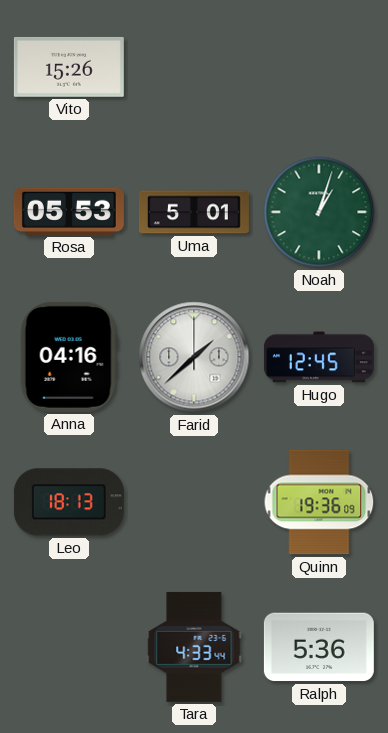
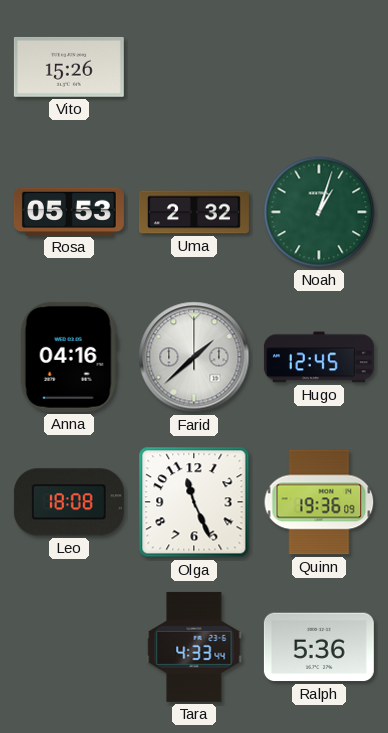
Uma: 5:01 -> 2:32
Leo: 18:13 -> 18:08
Olga: none -> 11:26
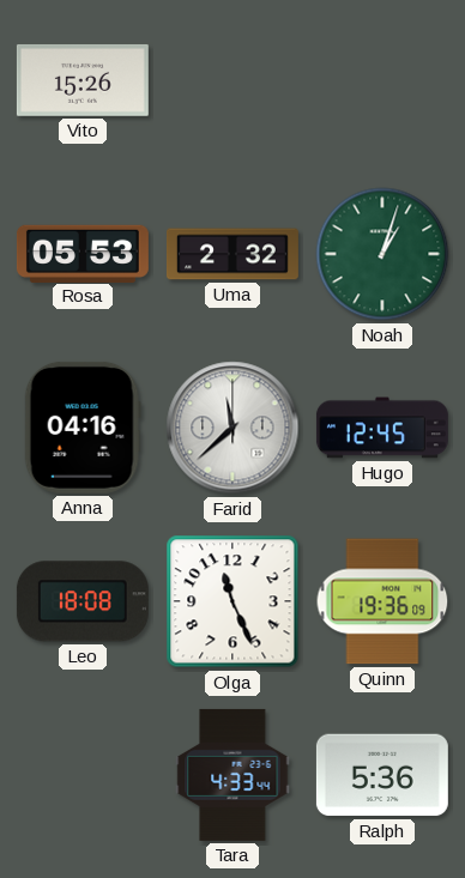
Farid: 1:38 -> 11:38
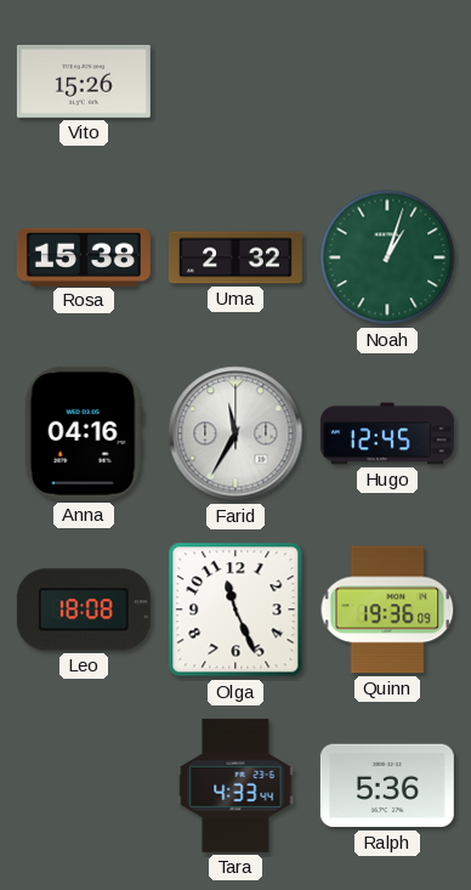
Rosa: 05:53 -> 15:38
Farid: 11:38 -> 11:35
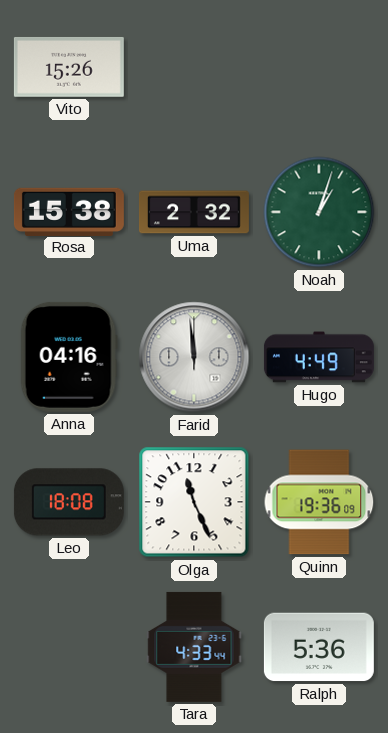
Farid: 11:35 -> 11:59
Hugo: 12:45 -> 4:49
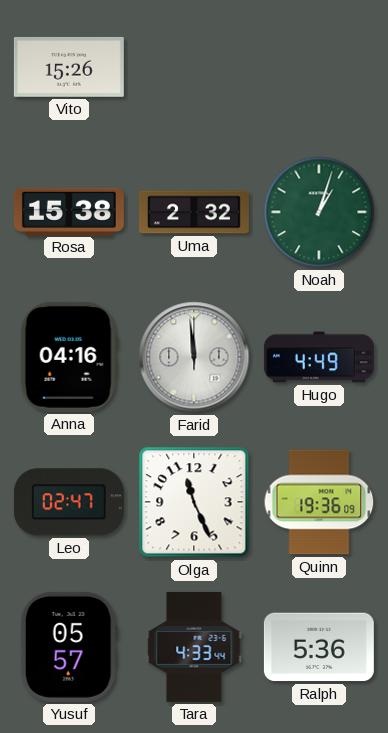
Leo: 18:08 -> 02:47
Yusuf: none -> 05:57
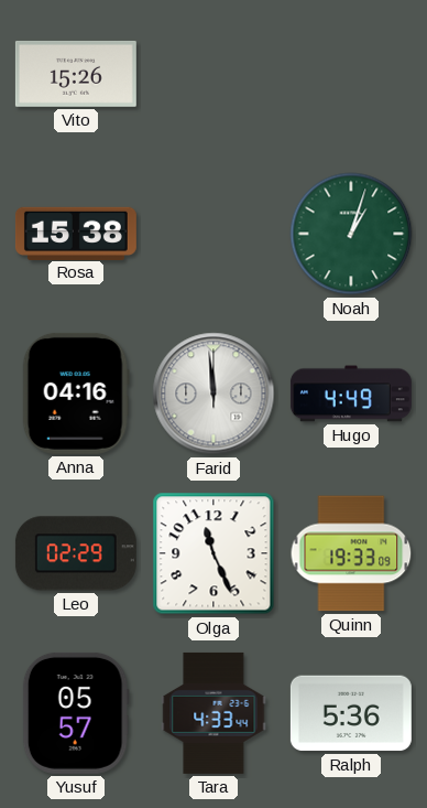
Uma: 2:32 -> none
Leo: 02:47 -> 02:29
Quinn: 19:36 -> 19:33
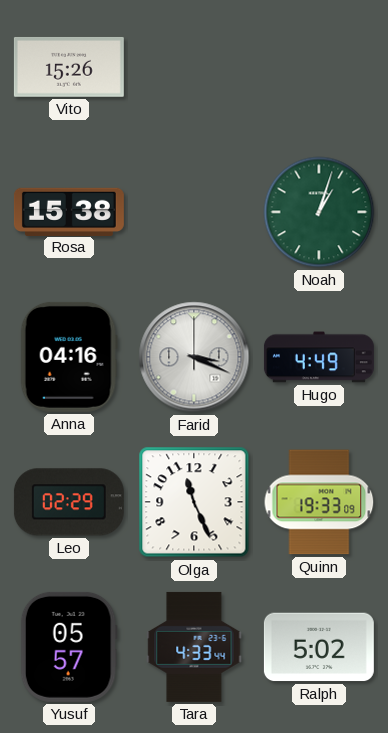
Farid: 11:59 -> 3:19
Ralph: 5:36 -> 5:02
